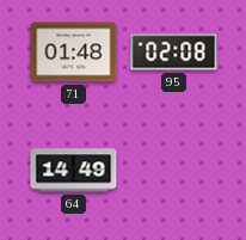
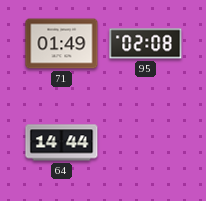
71: 01:48 -> 01:49
64: 14:49 -> 14:44
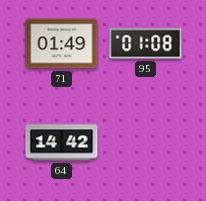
95: 02:08 -> 01:08
64: 14:44 -> 14:42
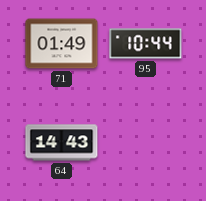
95: 01:08 -> 10:44
64: 14:42 -> 14:43
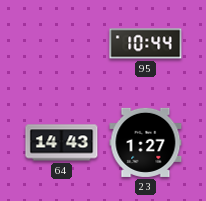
71: 01:49 -> none
23: none -> 1:27
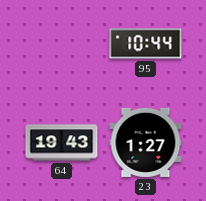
64: 14:43 -> 19:43
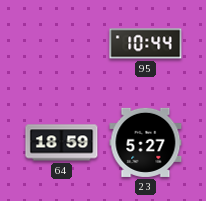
64: 19:43 -> 18:59
23: 1:27 -> 5:27
